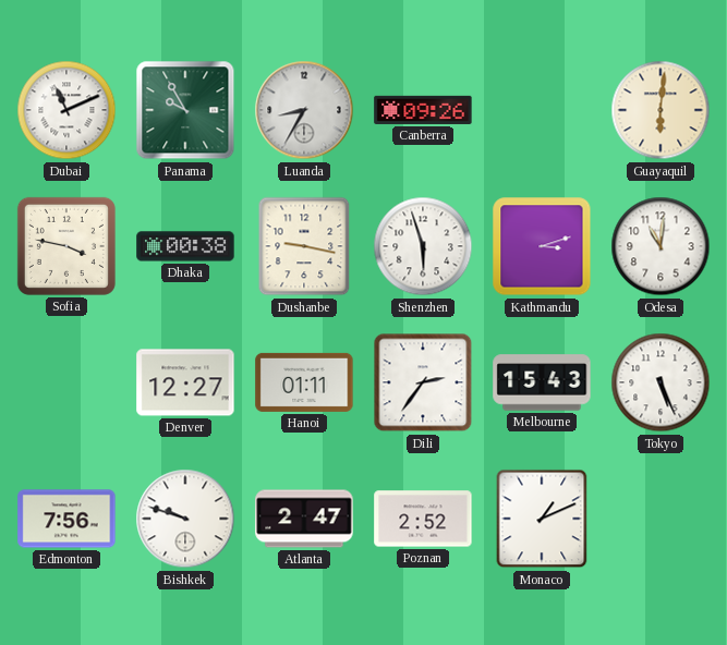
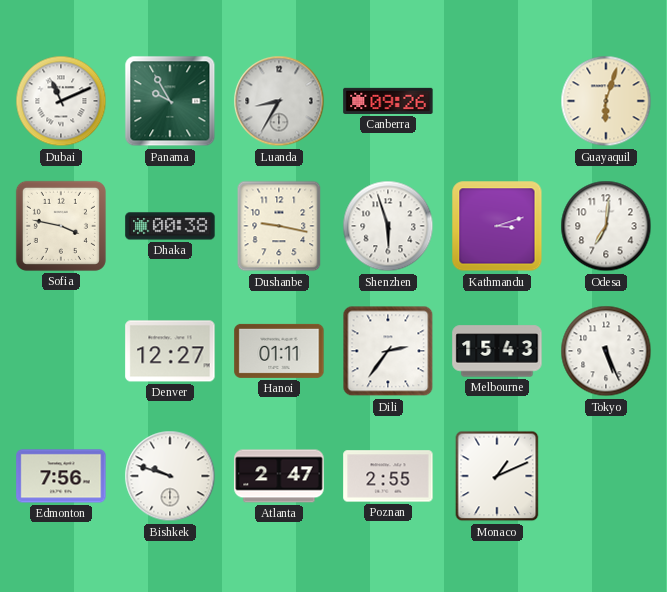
Guayaquil: 6:01 -> 6:03
Odesa: 11:01 -> 7:01
Poznan: 2:52 -> 2:55
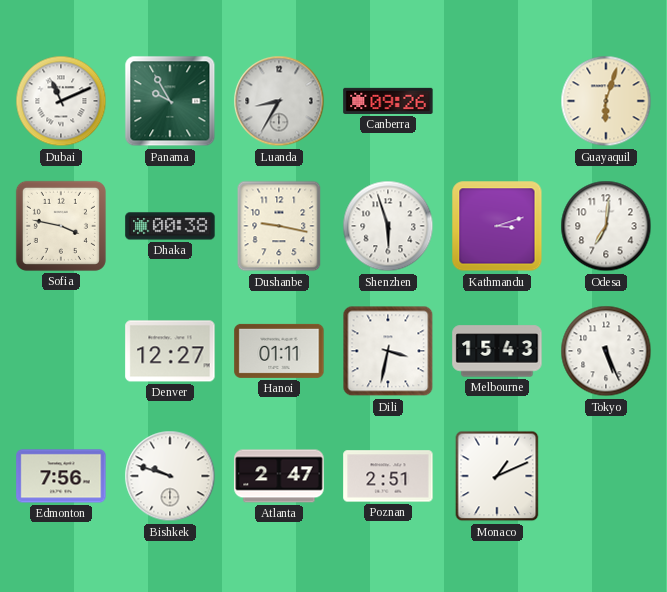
Dili: 2:36 -> 3:32
Poznan: 2:55 -> 2:51
